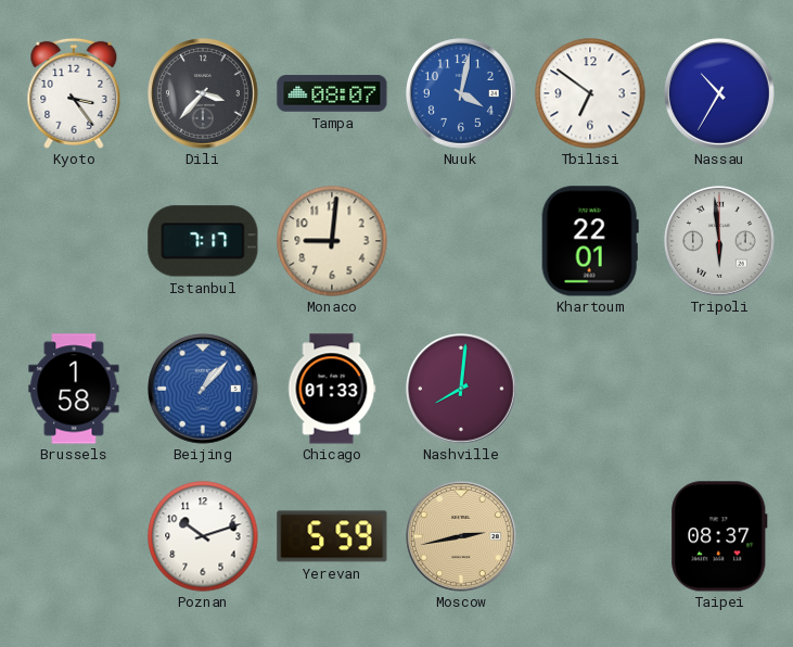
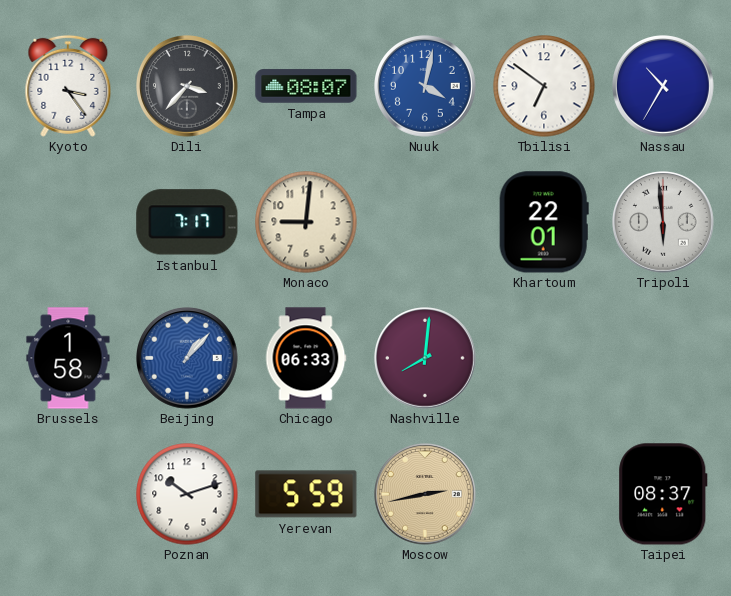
Chicago: 01:33 -> 06:33
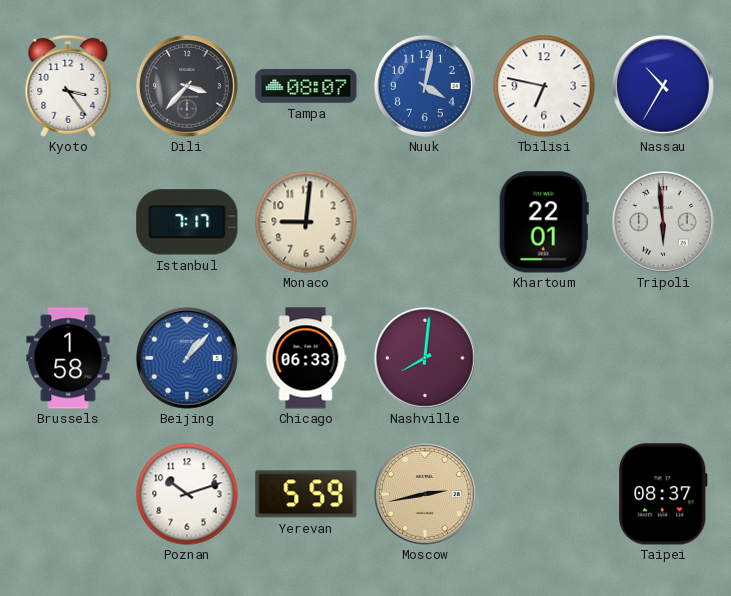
Tbilisi: 6:51 -> 6:47
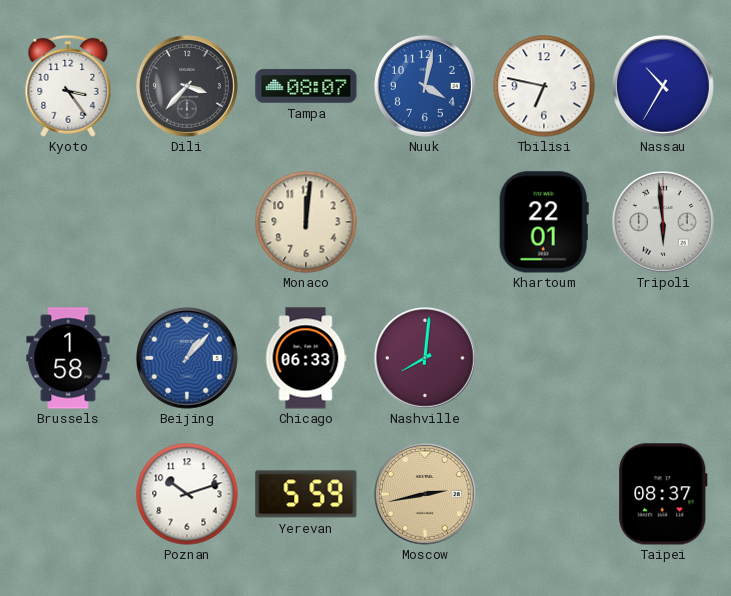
Istanbul: 7:17 -> none
Monaco: 9:01 -> 12:01
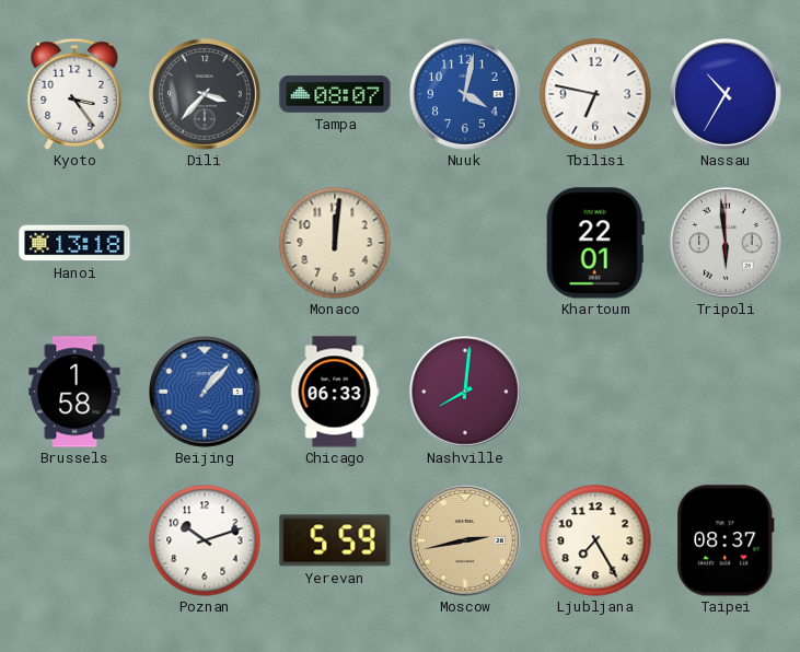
Hanoi: none -> 13:18
Ljubljana: none -> 7:25
